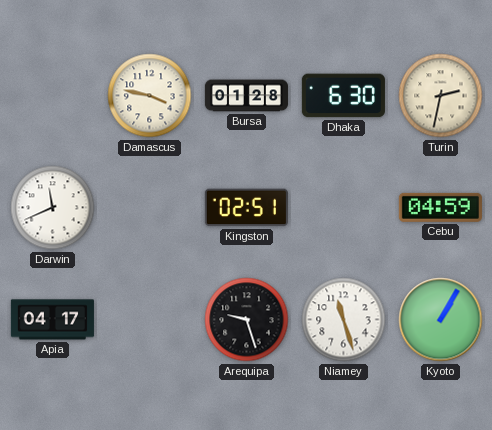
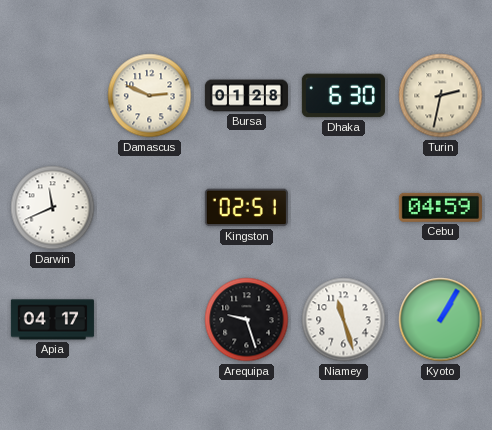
Damascus: 3:47 -> 2:49
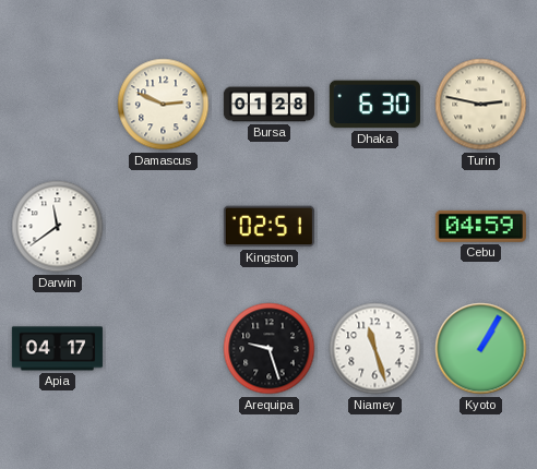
Turin: 2:32 -> 2:47
Darwin: 11:41 -> 11:39
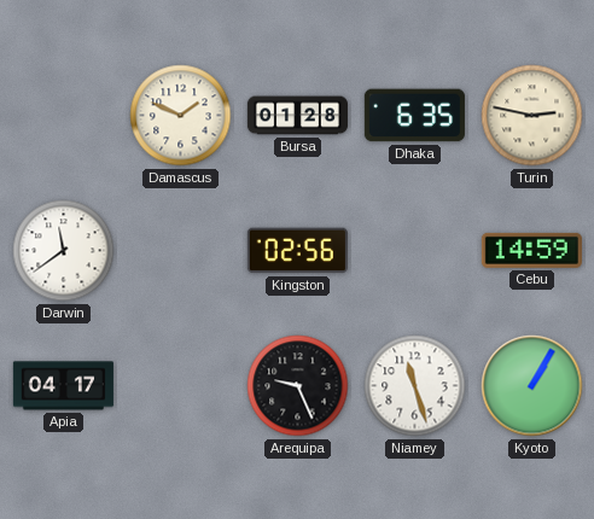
Damascus: 2:49 -> 1:49
Dhaka: 6:30 -> 6:35
Kingston: 02:51 -> 02:56
Cebu: 04:59 -> 14:59
Arequipa: 9:27 -> 9:26
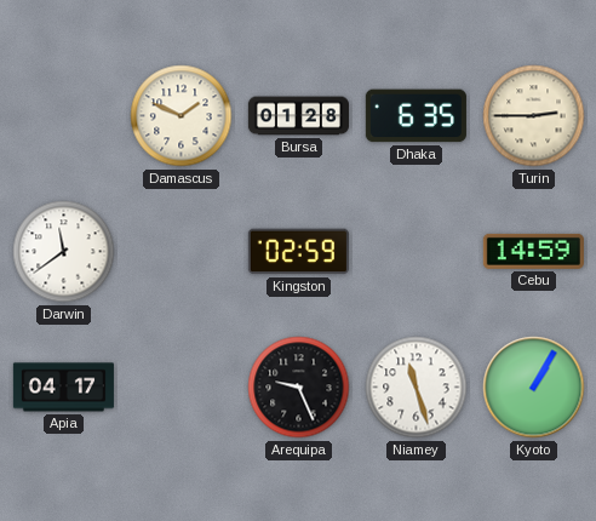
Turin: 2:47 -> 2:45
Kingston: 02:56 -> 02:59
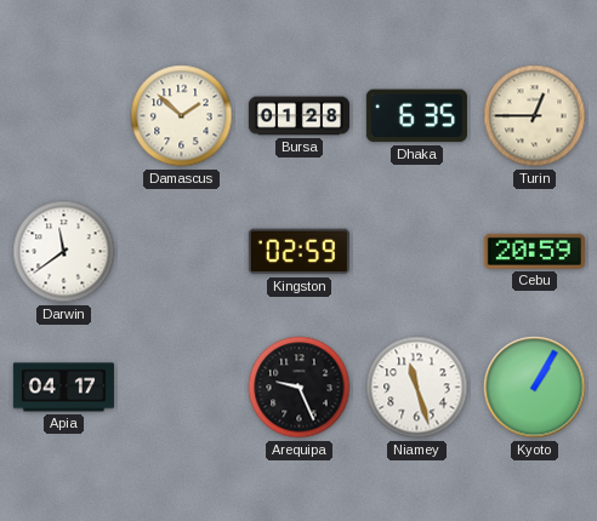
Damascus: 1:49 -> 1:52
Turin: 2:45 -> 12:45
Cebu: 14:59 -> 20:59
